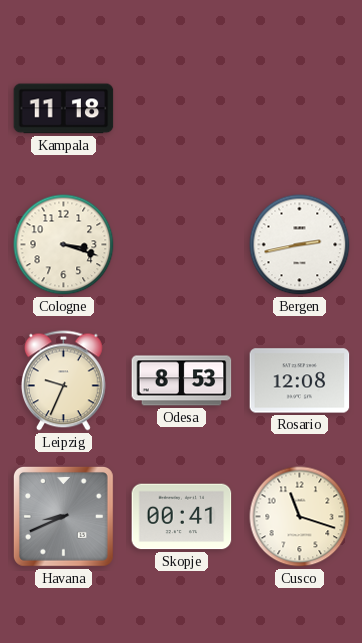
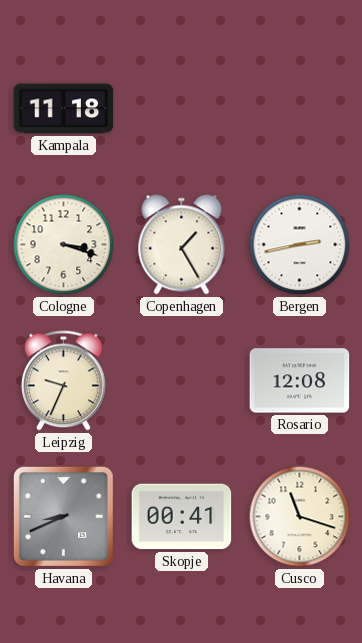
Copenhagen: none -> 1:25
Odesa: 8:53 -> none
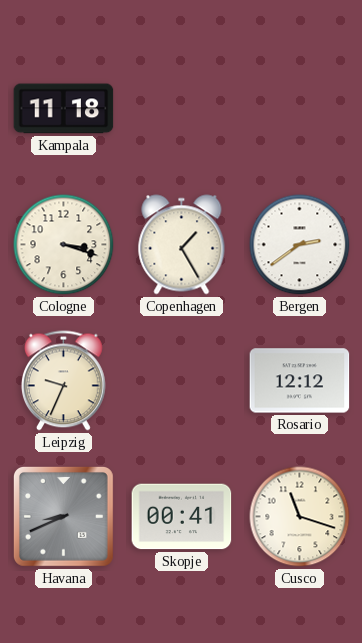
Bergen: 2:43 -> 2:39
Rosario: 12:08 -> 12:12
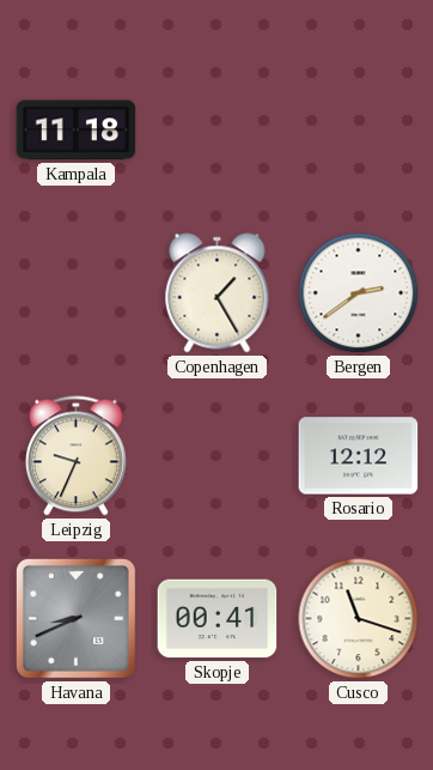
Cologne: 3:18 -> none
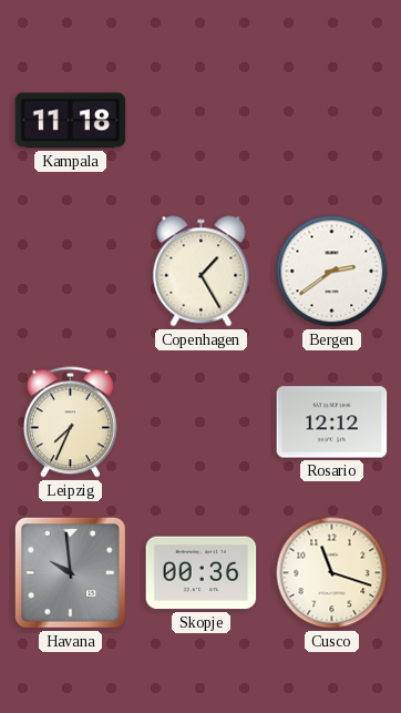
Leipzig: 9:34 -> 7:34
Havana: 8:41 -> 9:59
Skopje: 00:41 -> 00:36
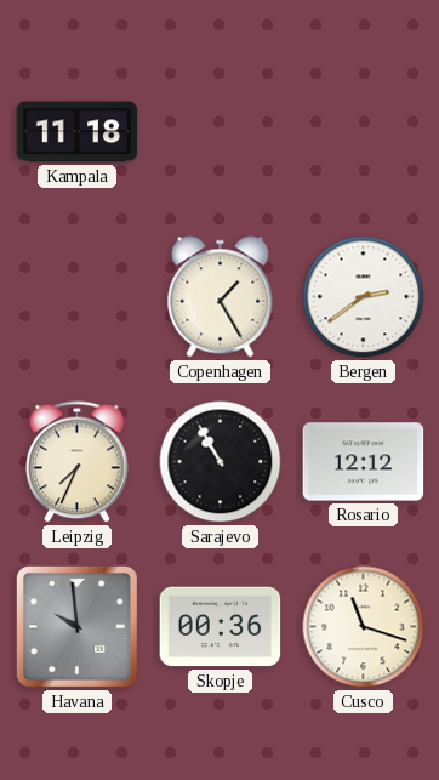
Sarajevo: none -> 10:55
